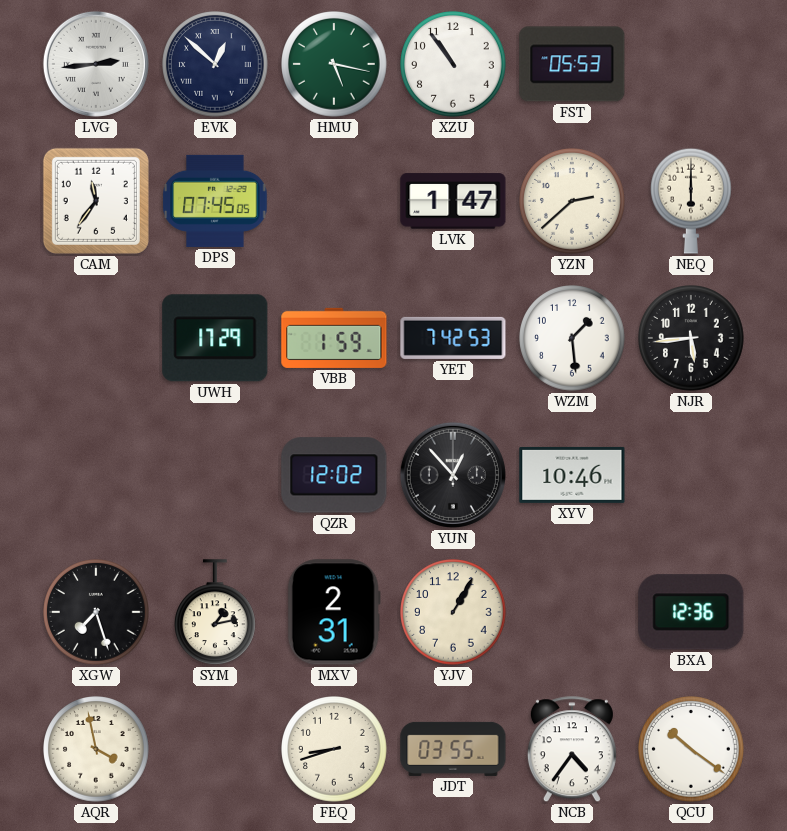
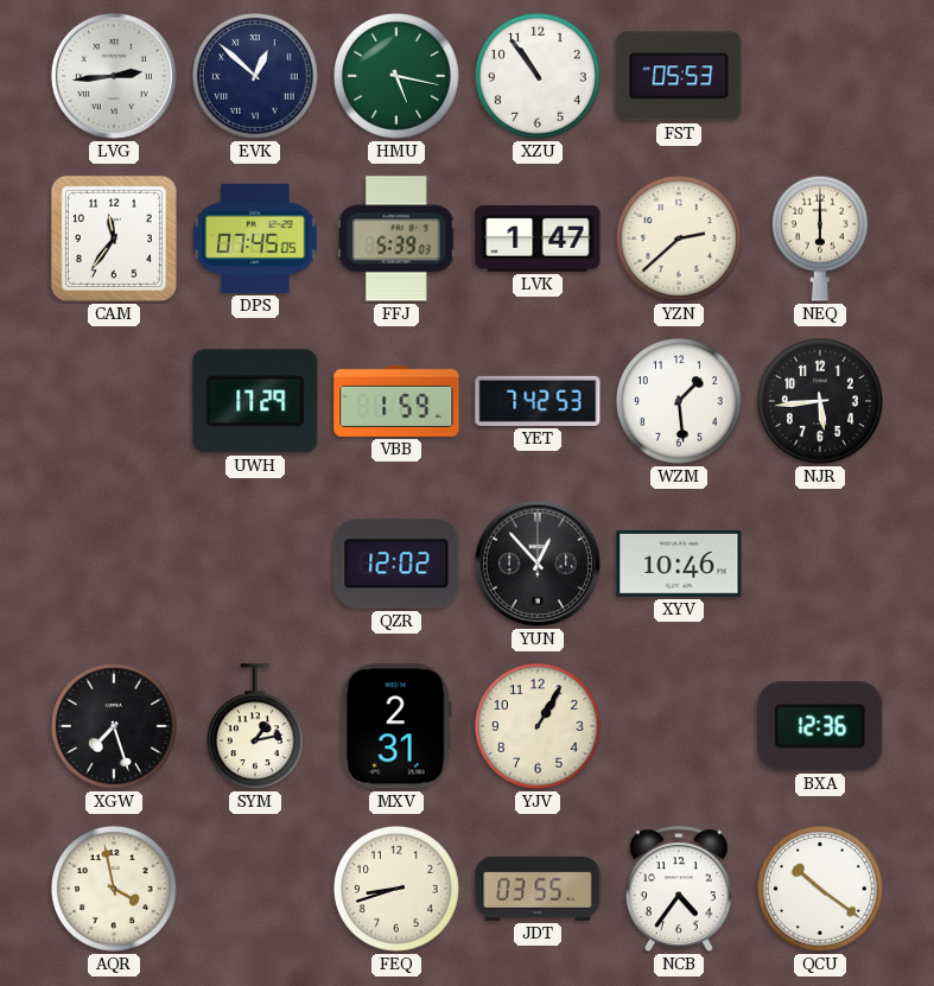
FFJ: none -> 5:39
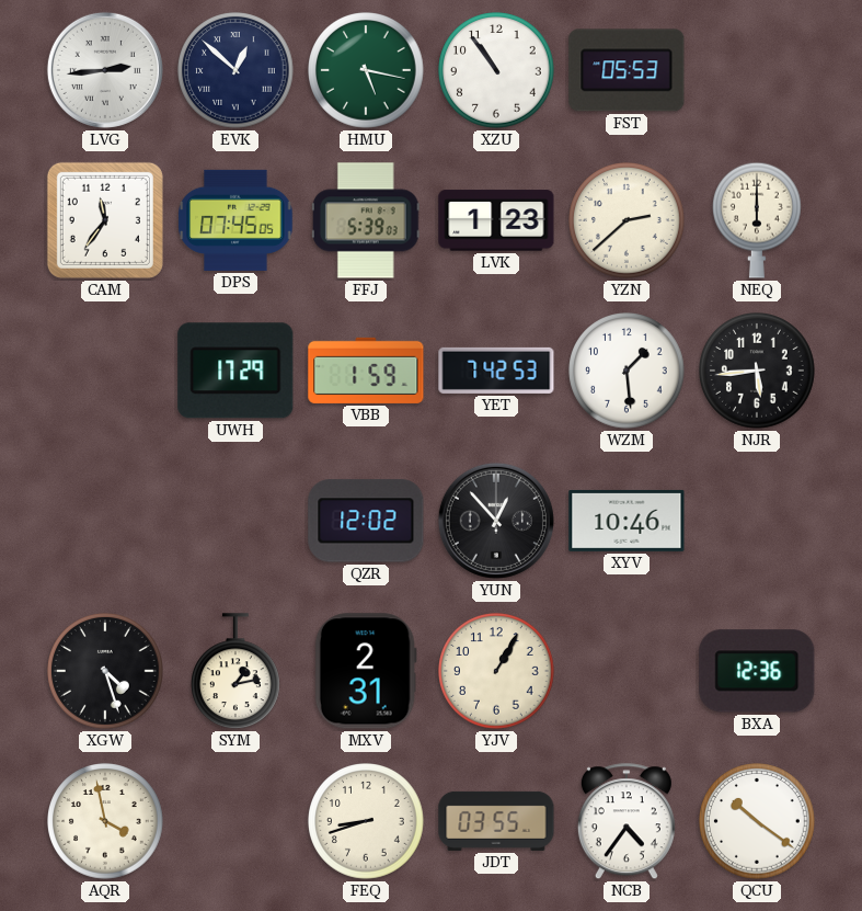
LVK: 1:47 -> 1:23
XGW: 7:27 -> 4:27
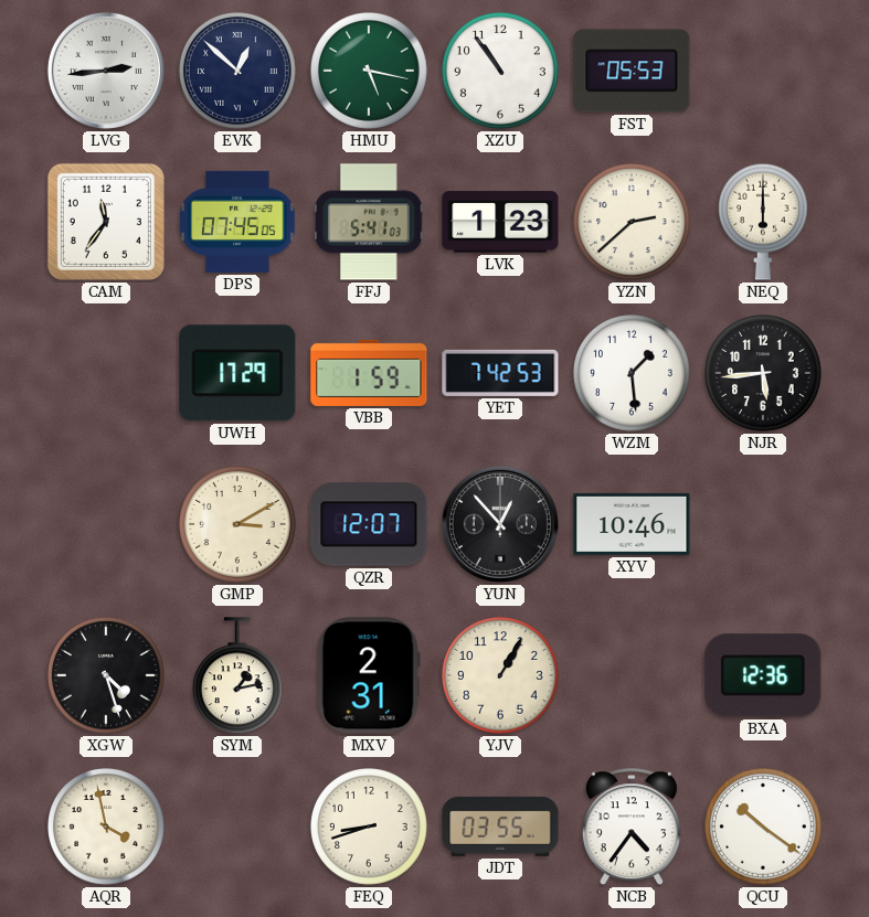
FFJ: 5:39 -> 5:41
GMP: none -> 3:10
QZR: 12:02 -> 12:07
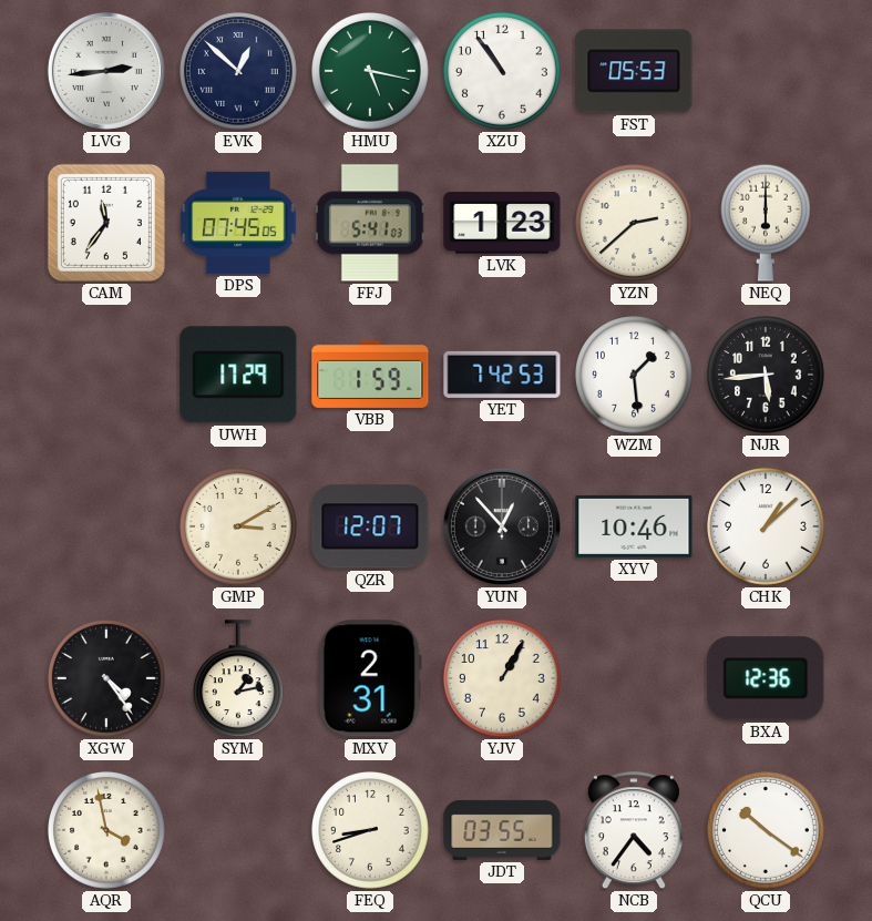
CHK: none -> 1:08
XGW: 4:27 -> 4:24
